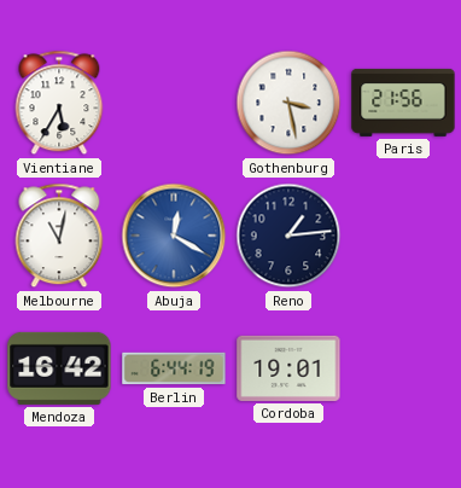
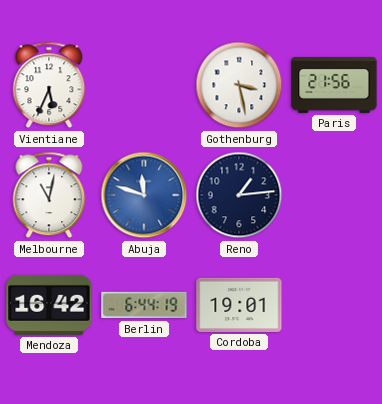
Vientiane: 5:35 -> 5:34
Abuja: 12:20 -> 11:48
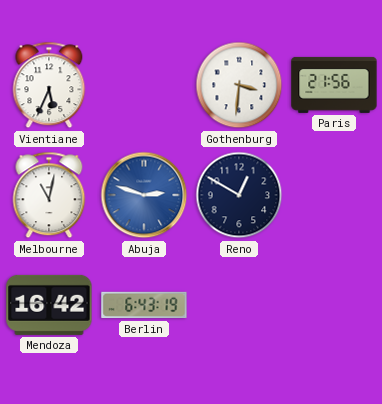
Gothenburg: 3:28 -> 3:31
Abuja: 11:48 -> 2:48
Reno: 1:14 -> 12:50
Berlin: 6:44 -> 6:43
Cordoba: 19:01 -> none
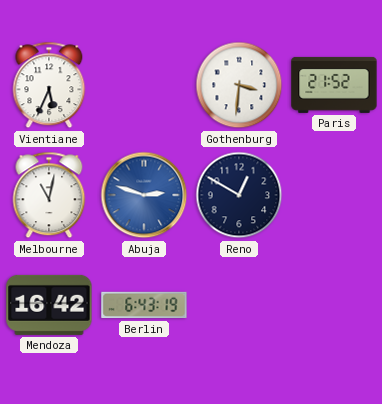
Paris: 21:56 -> 21:52
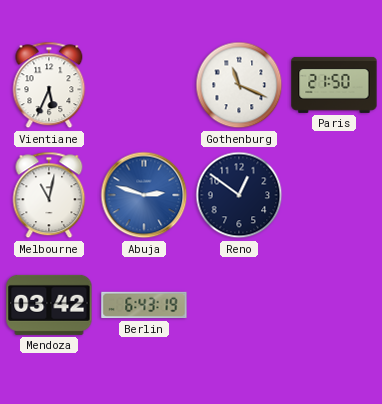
Gothenburg: 3:31 -> 11:19
Paris: 21:52 -> 21:50
Reno: 12:50 -> 12:51
Mendoza: 16:42 -> 03:42
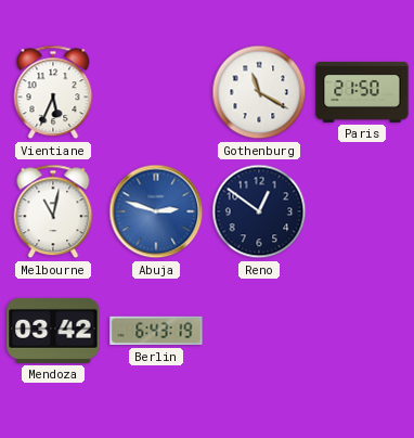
Gothenburg: 11:19 -> 11:20
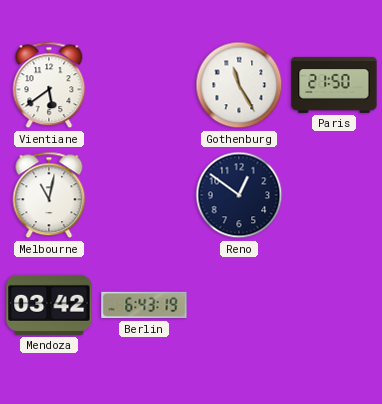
Vientiane: 5:34 -> 5:39
Gothenburg: 11:20 -> 11:25
Abuja: 2:48 -> none
